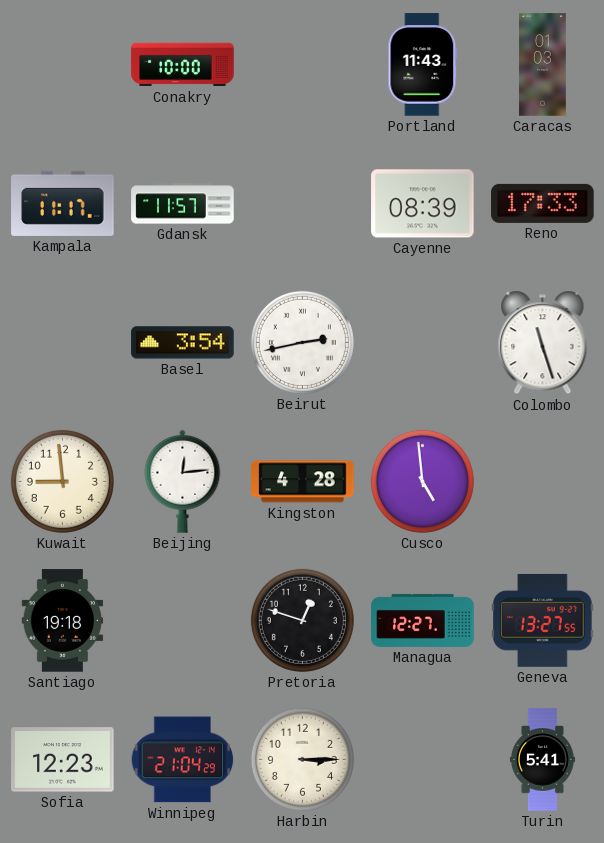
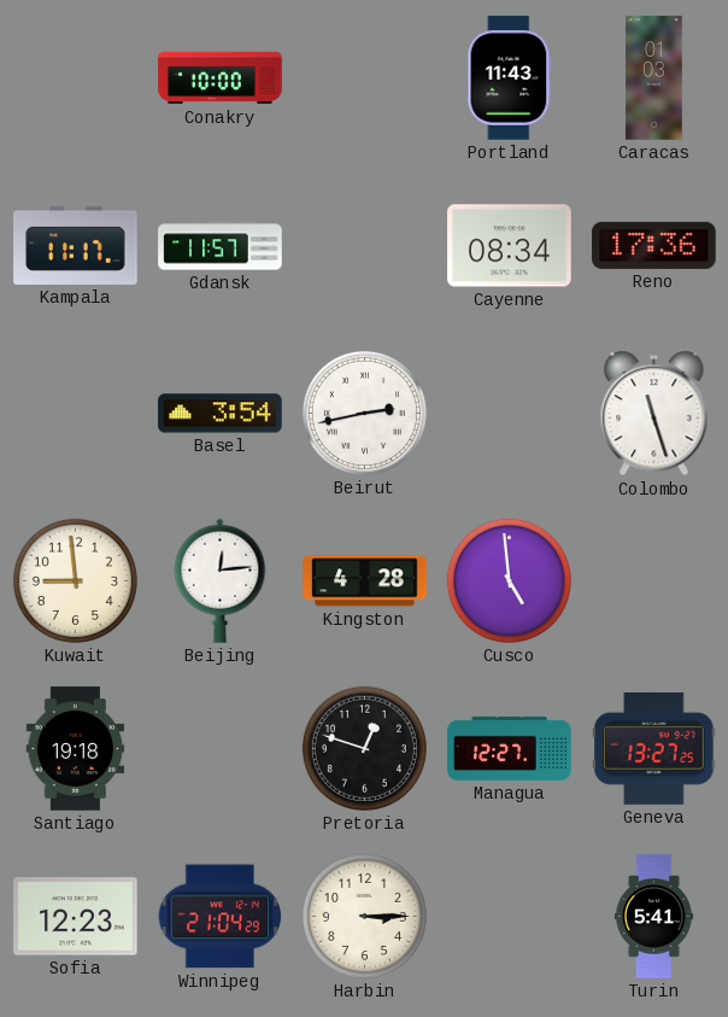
Cayenne: 08:39 -> 08:34
Reno: 17:33 -> 17:36
Geneva: 13:27:55 -> 13:27:25
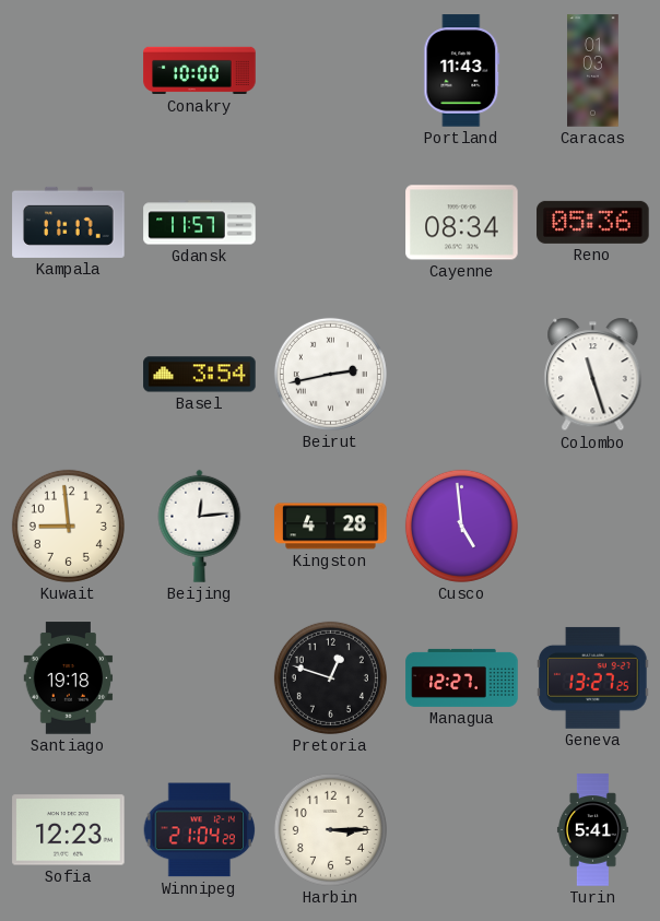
Reno: 17:36 -> 05:36
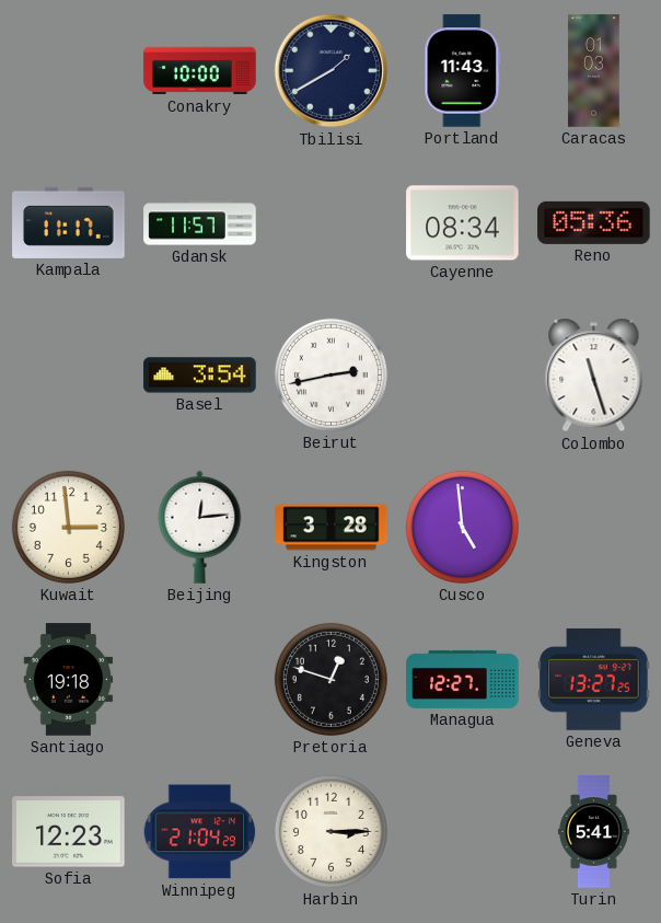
Tbilisi: none -> 1:40
Kuwait: 8:59 -> 2:59
Kingston: 4:28 -> 3:28
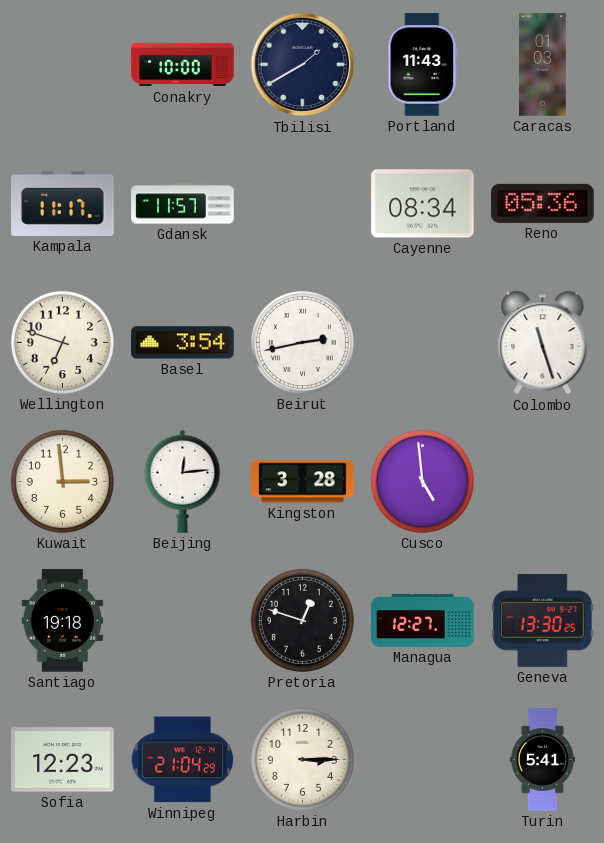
Wellington: none -> 6:48
Geneva: 13:27 -> 13:30
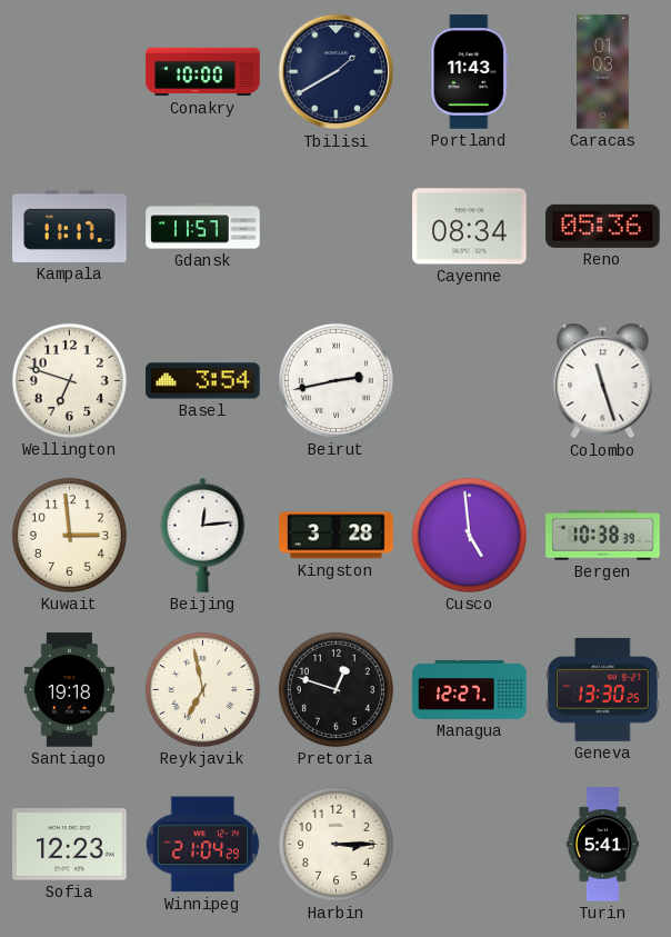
Bergen: none -> 10:38
Reykjavik: none -> 6:58
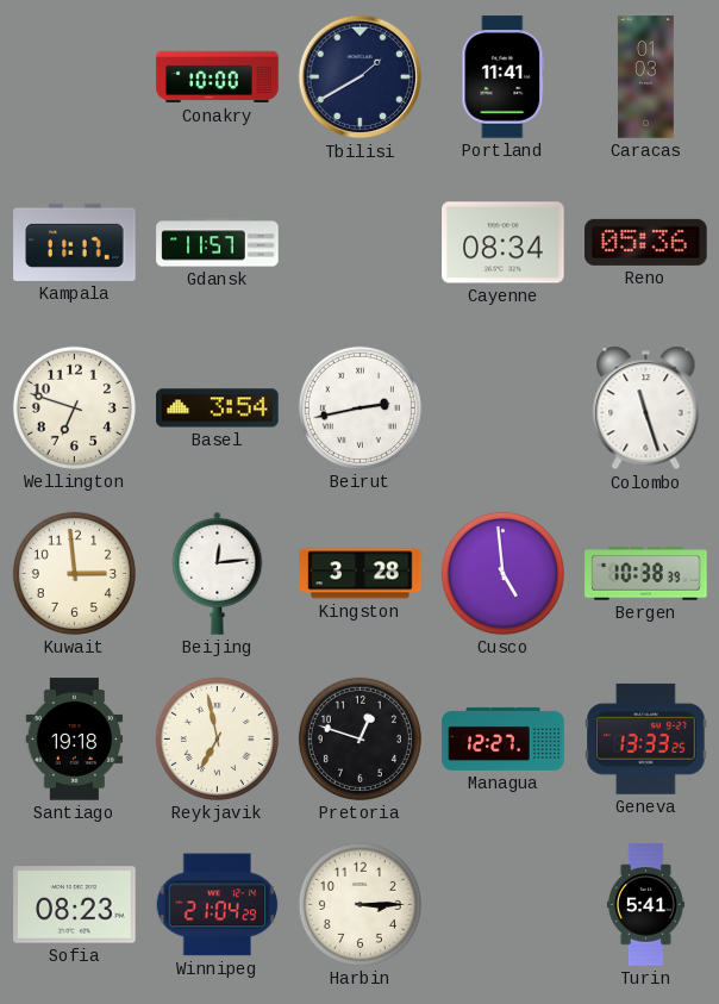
Portland: 11:43 -> 11:41
Geneva: 13:30 -> 13:33
Sofia: 12:23 -> 08:23
